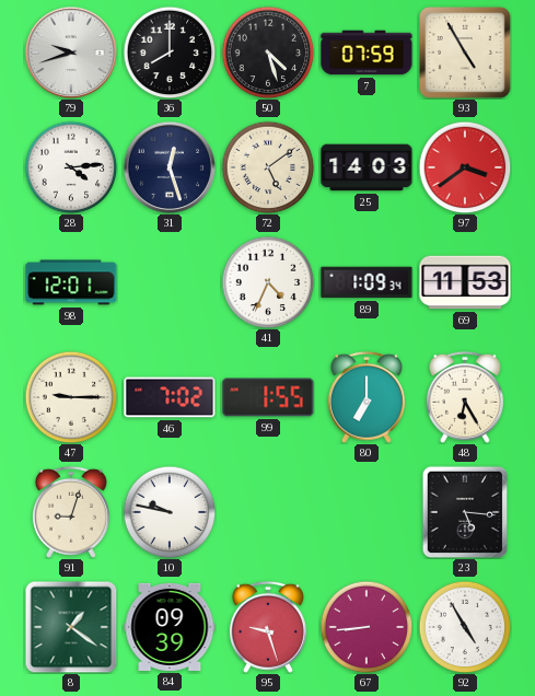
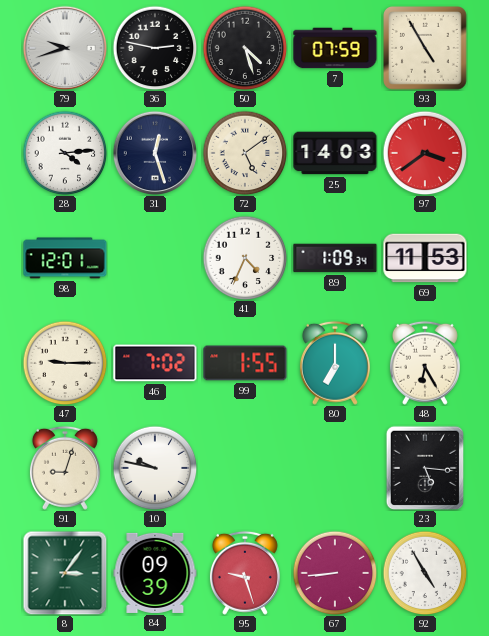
36: 8:00 -> 2:47
8: 1:21 -> 3:06
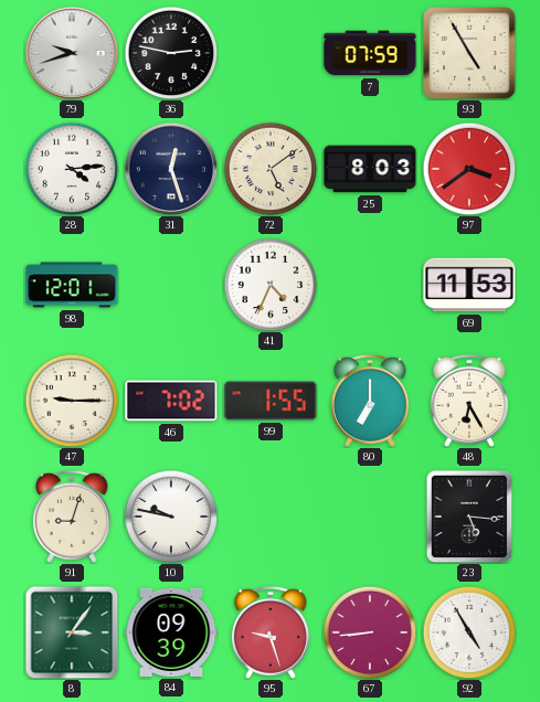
50: 4:27 -> none
25: 14:03 -> 8:03
89: 1:09 -> none
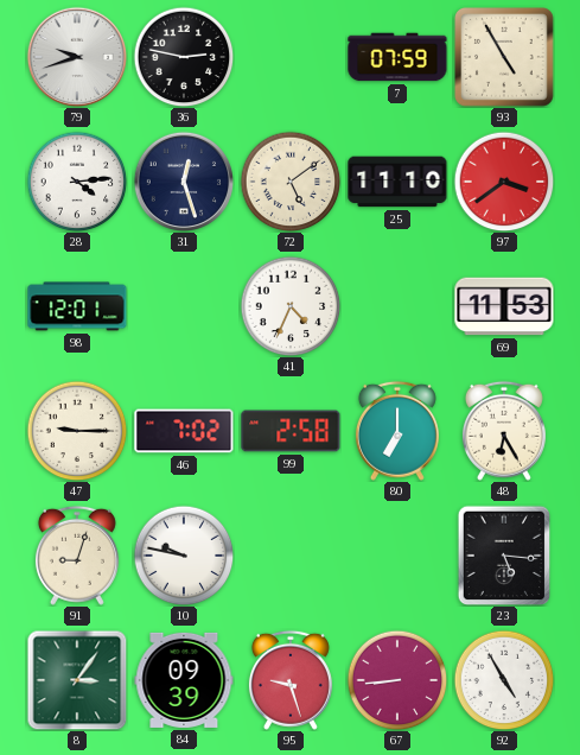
25: 8:03 -> 11:10
99: 1:55 -> 2:58
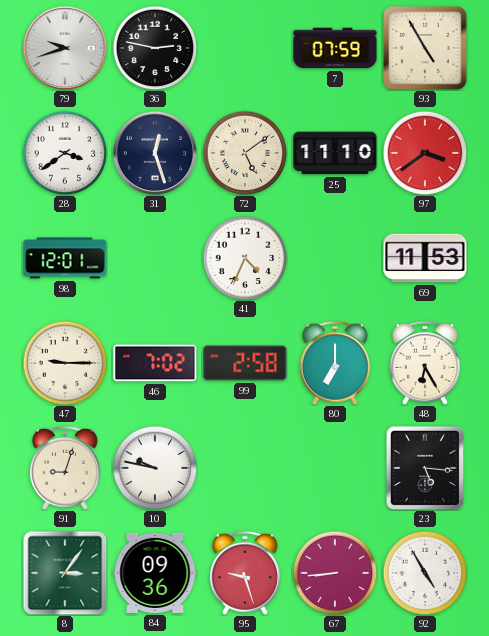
28: 4:14 -> 3:39
84: 09:39 -> 09:36
